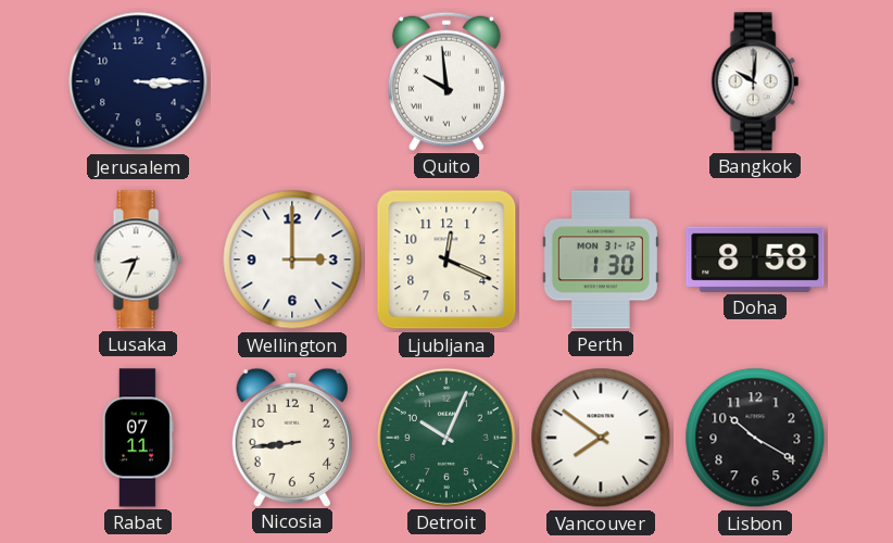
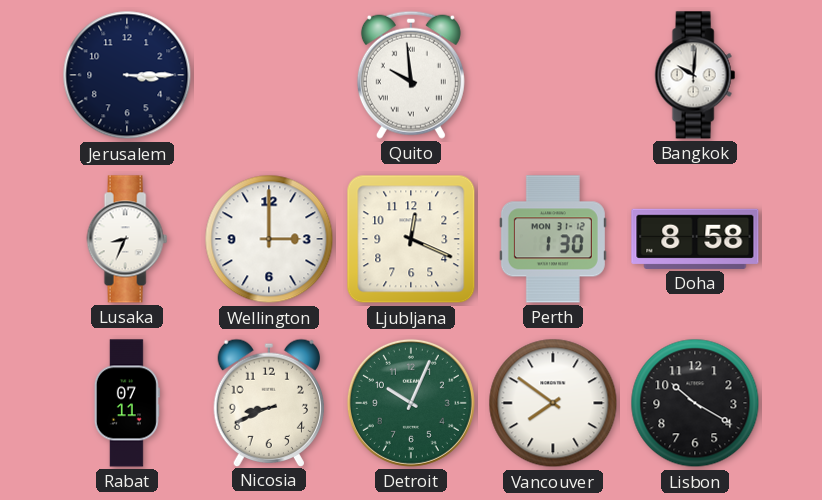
Nicosia: 8:44 -> 8:41
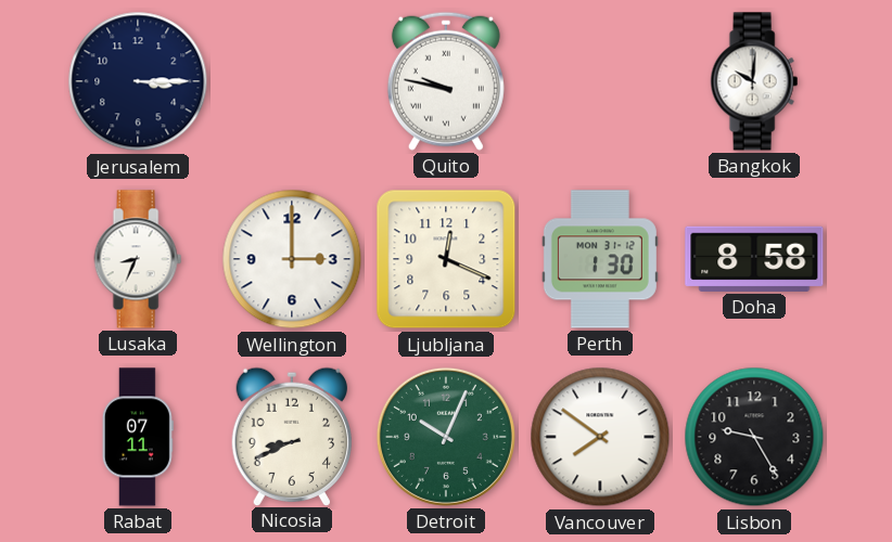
Quito: 9:59 -> 9:47
Lisbon: 10:20 -> 9:25
